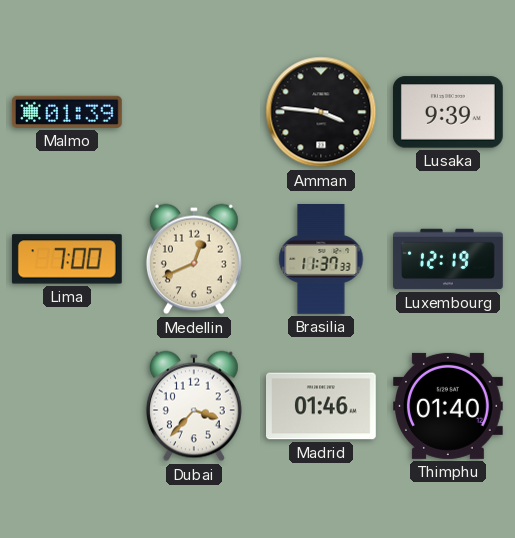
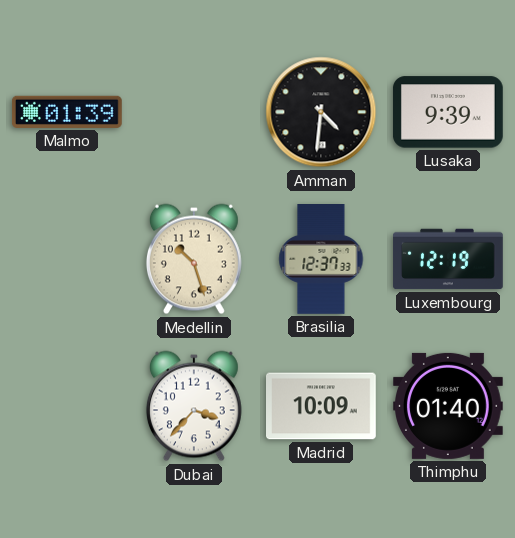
Amman: 3:46 -> 4:31
Lima: 7:00 -> none
Medellin: 12:41 -> 10:27
Brasilia: 11:37 -> 12:37
Madrid: 01:46 -> 10:09
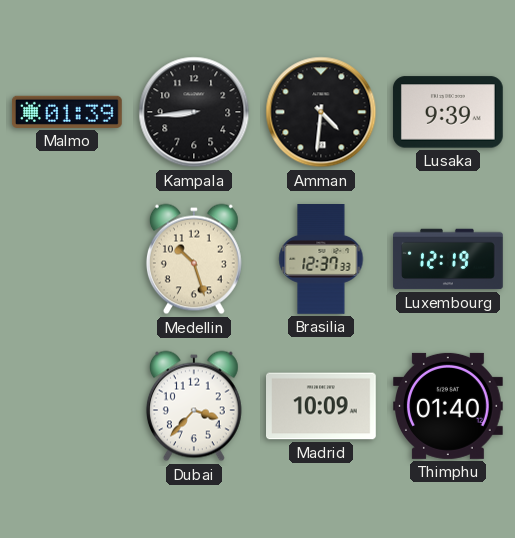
Kampala: none -> 8:44
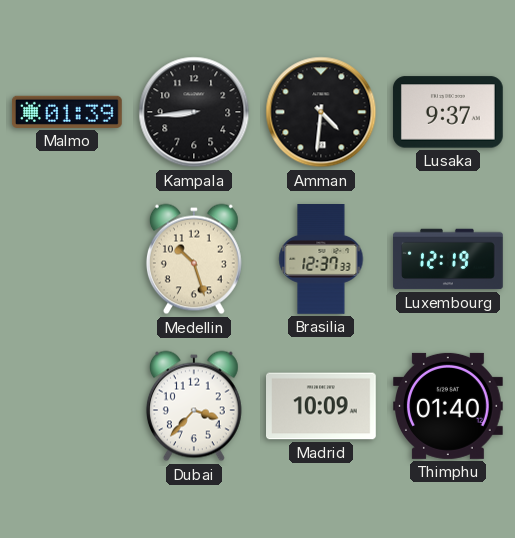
Lusaka: 9:39 -> 9:37
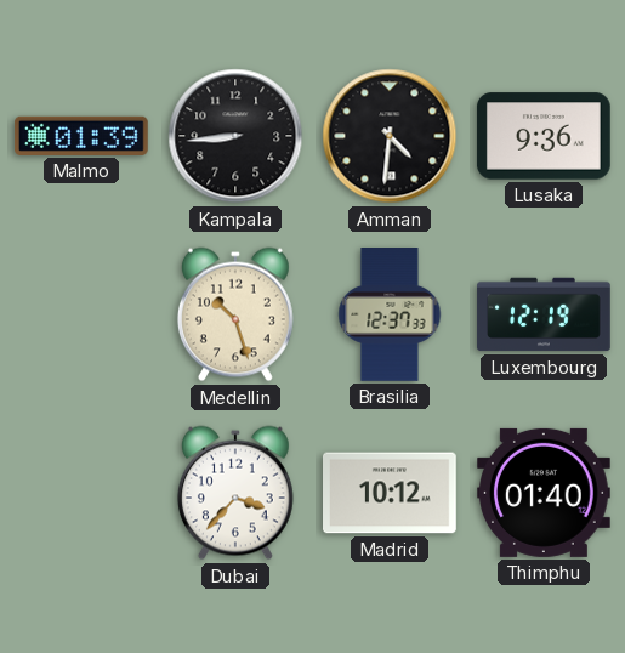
Lusaka: 9:37 -> 9:36
Madrid: 10:09 -> 10:12
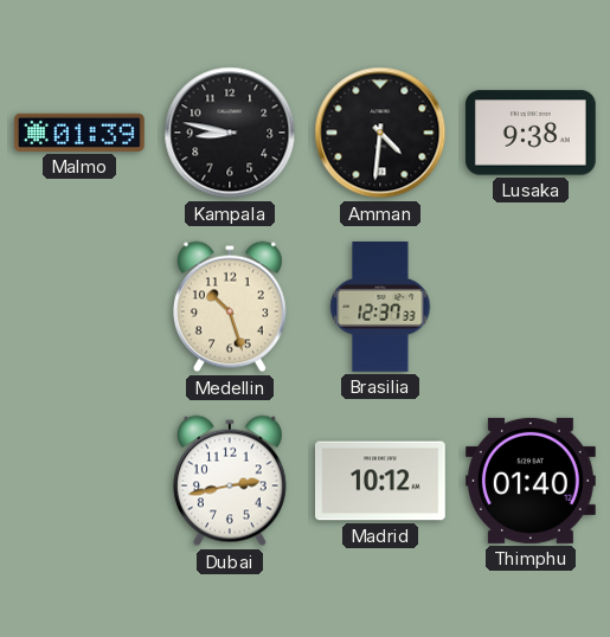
Kampala: 8:44 -> 8:47
Lusaka: 9:36 -> 9:38
Luxembourg: 12:19 -> none
Dubai: 3:37 -> 2:43
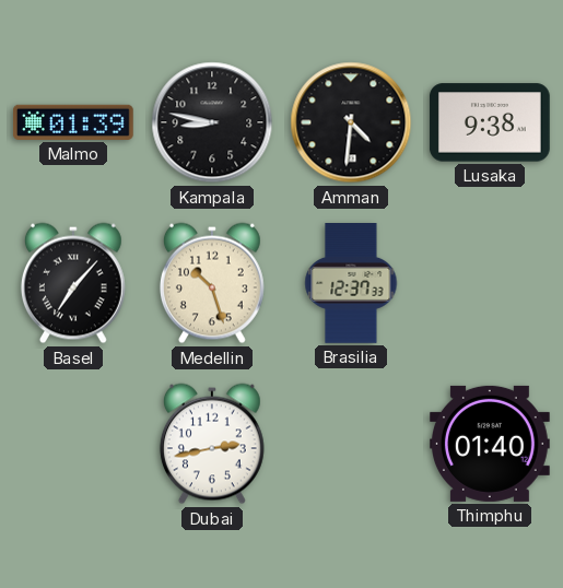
Basel: none -> 7:07
Madrid: 10:12 -> none
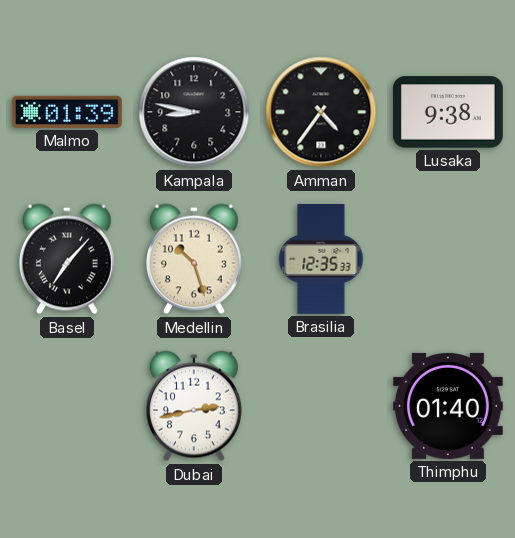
Amman: 4:31 -> 4:36
Brasilia: 12:37 -> 12:35
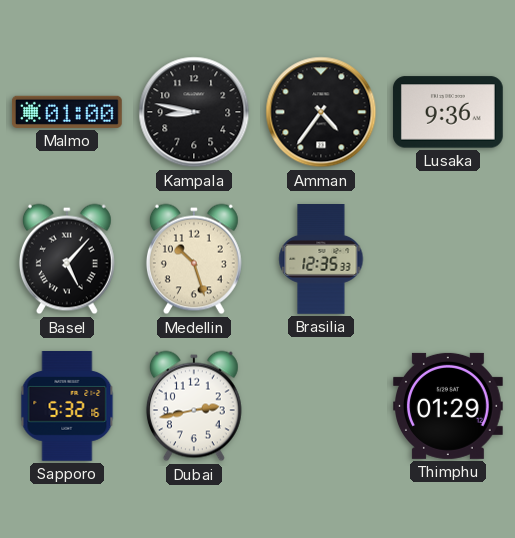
Malmo: 01:39 -> 01:00
Lusaka: 9:38 -> 9:36
Basel: 7:07 -> 5:07
Sapporo: none -> 5:32
Thimphu: 01:40 -> 01:29
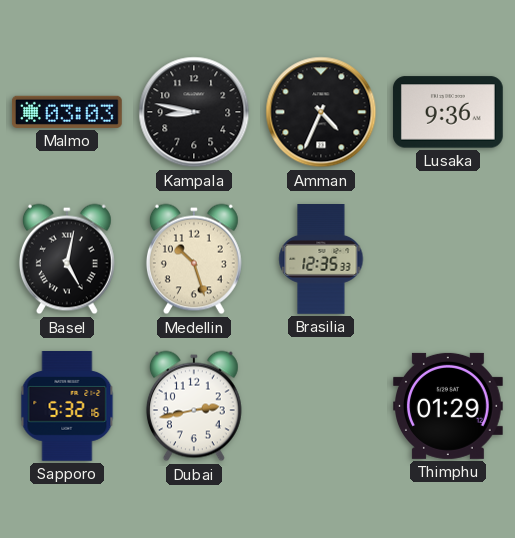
Malmo: 01:00 -> 03:03
Amman: 4:36 -> 4:34
Basel: 5:07 -> 5:02
